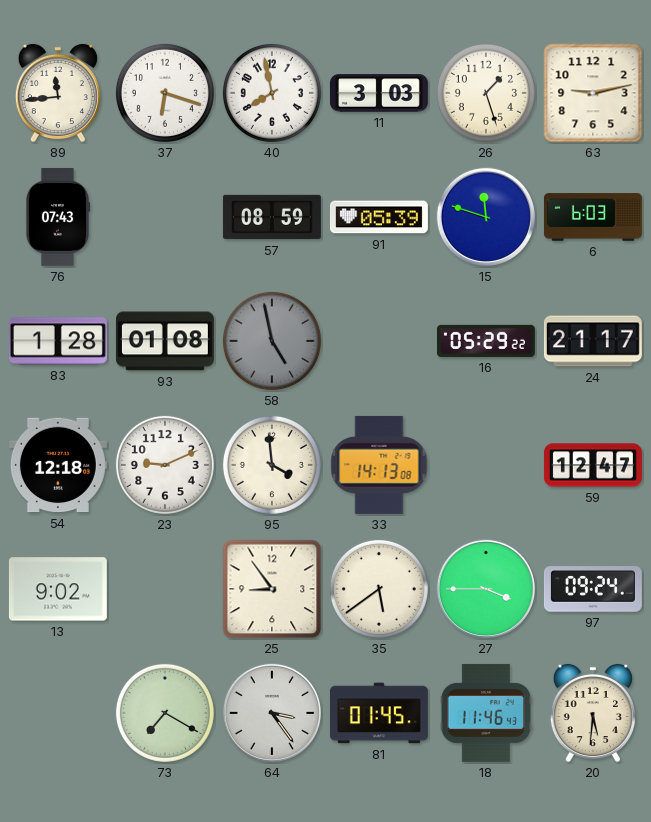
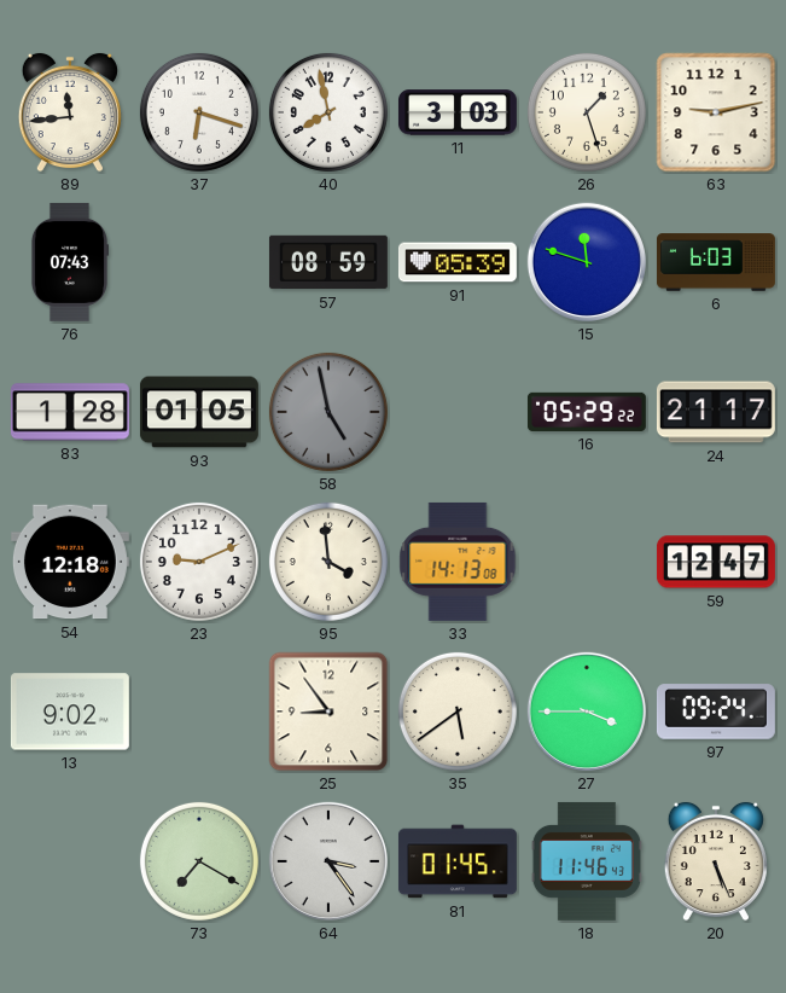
93: 01:08 -> 01:05
20: 5:31 -> 5:26
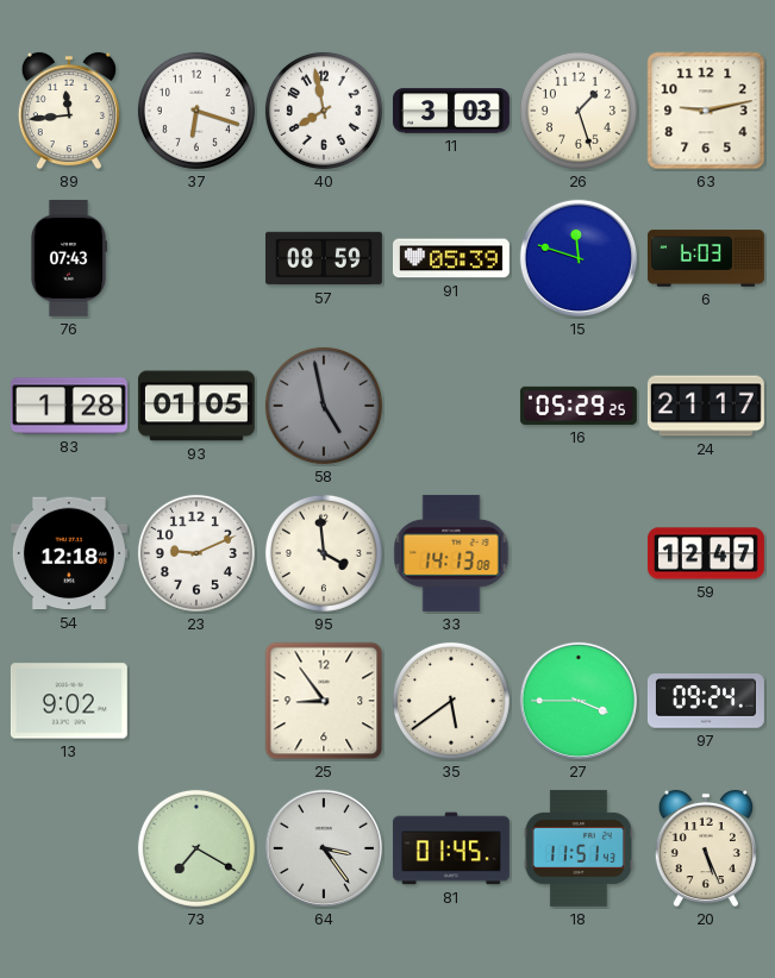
16: 05:29:22 -> 05:29:25
18: 11:46 -> 11:51
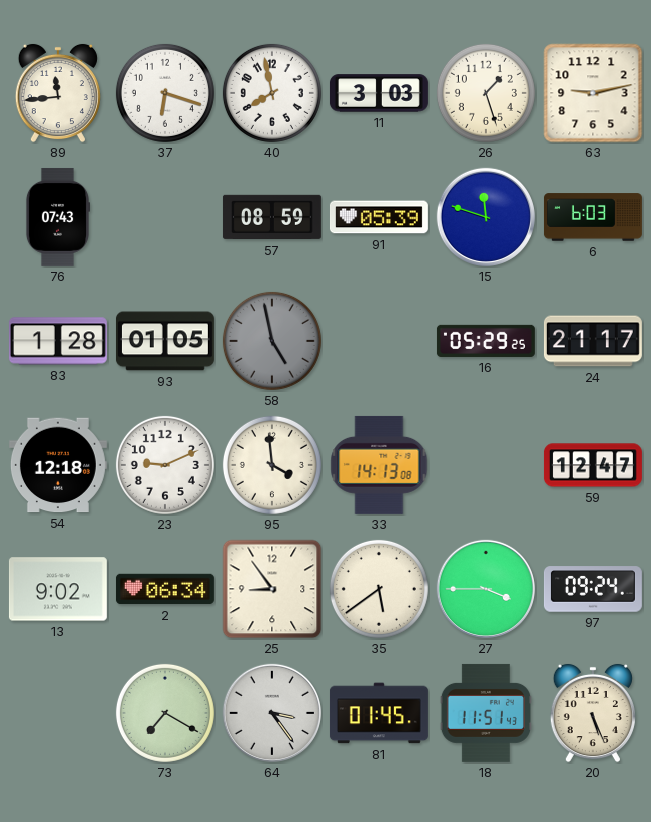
2: none -> 06:34
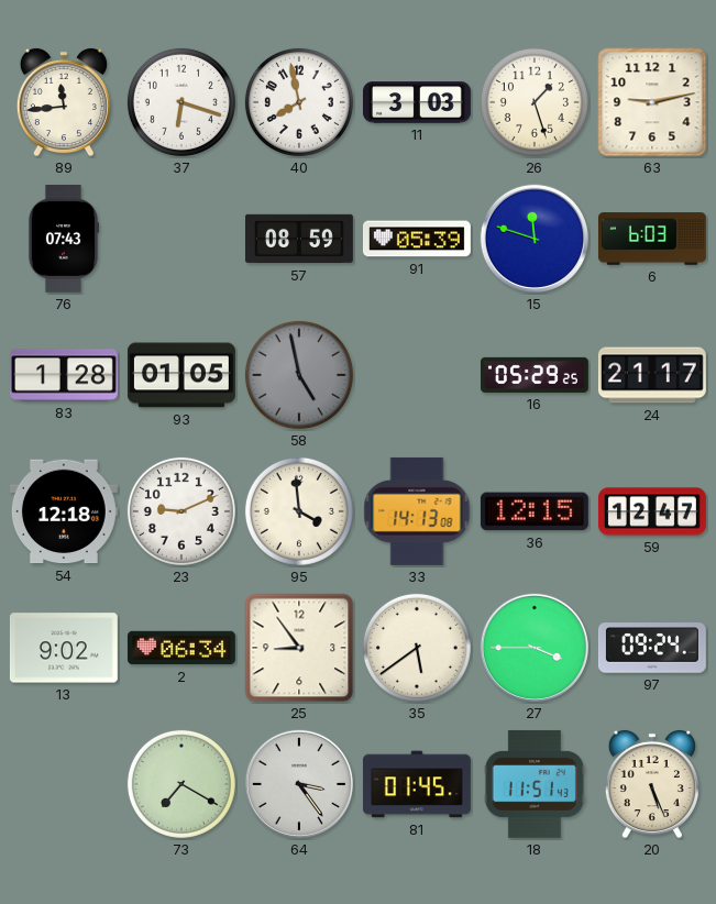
36: none -> 12:15
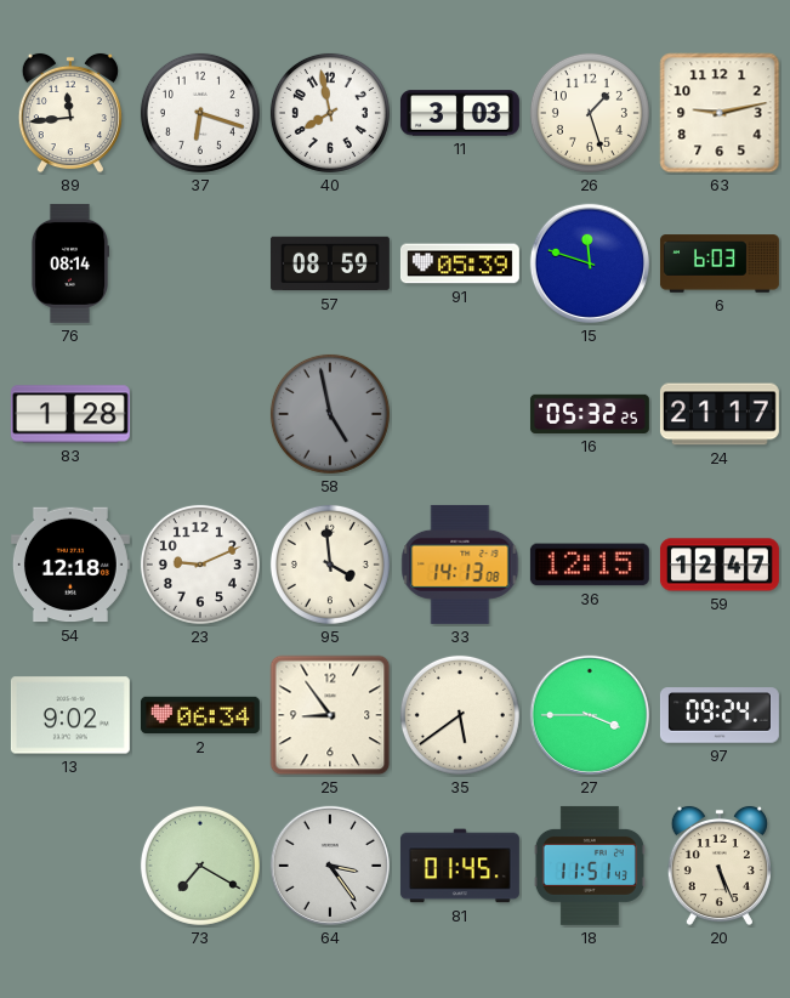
76: 07:43 -> 08:14
93: 01:05 -> none
16: 05:29 -> 05:32
